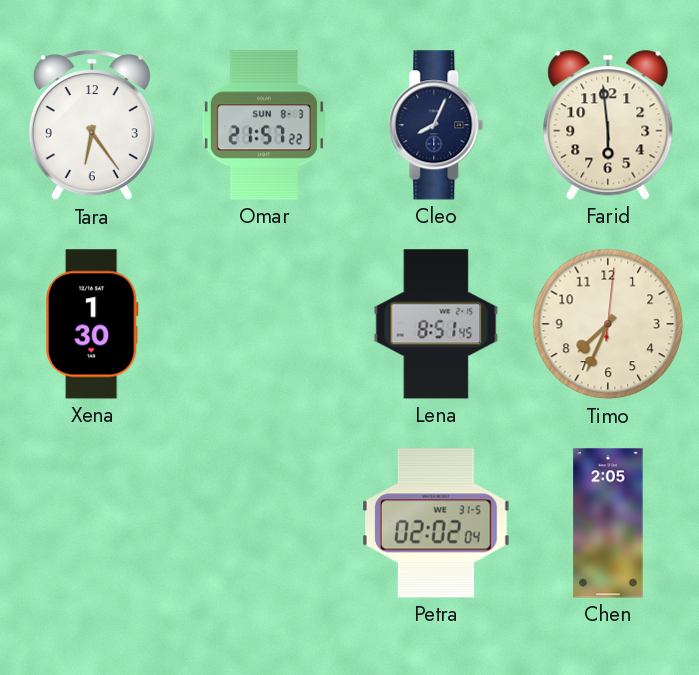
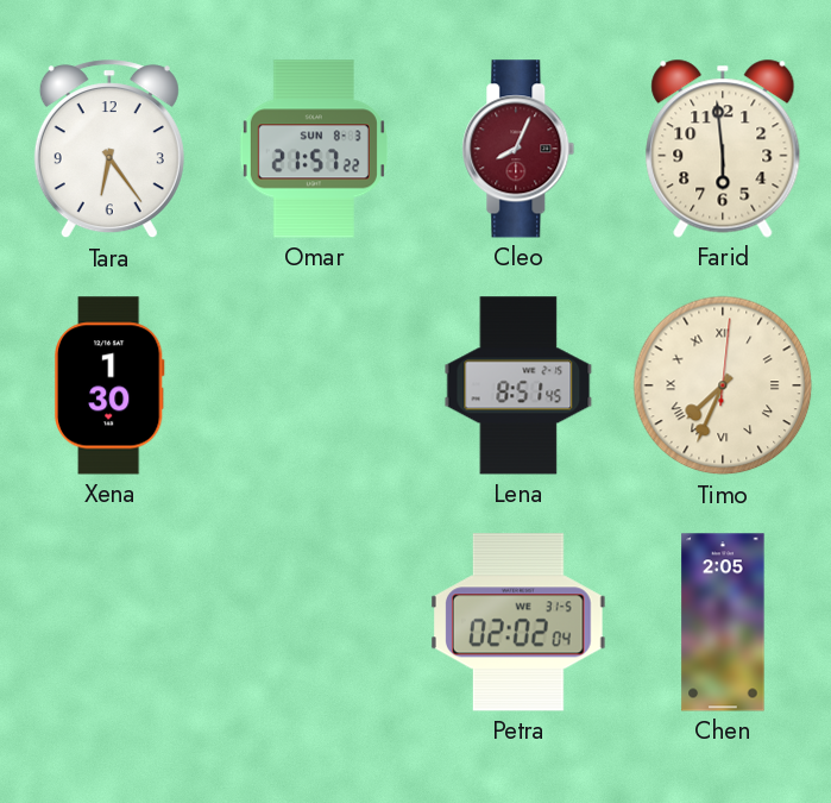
Cleo dial: navy -> burgundy
Timo numerals: Arabic -> Roman
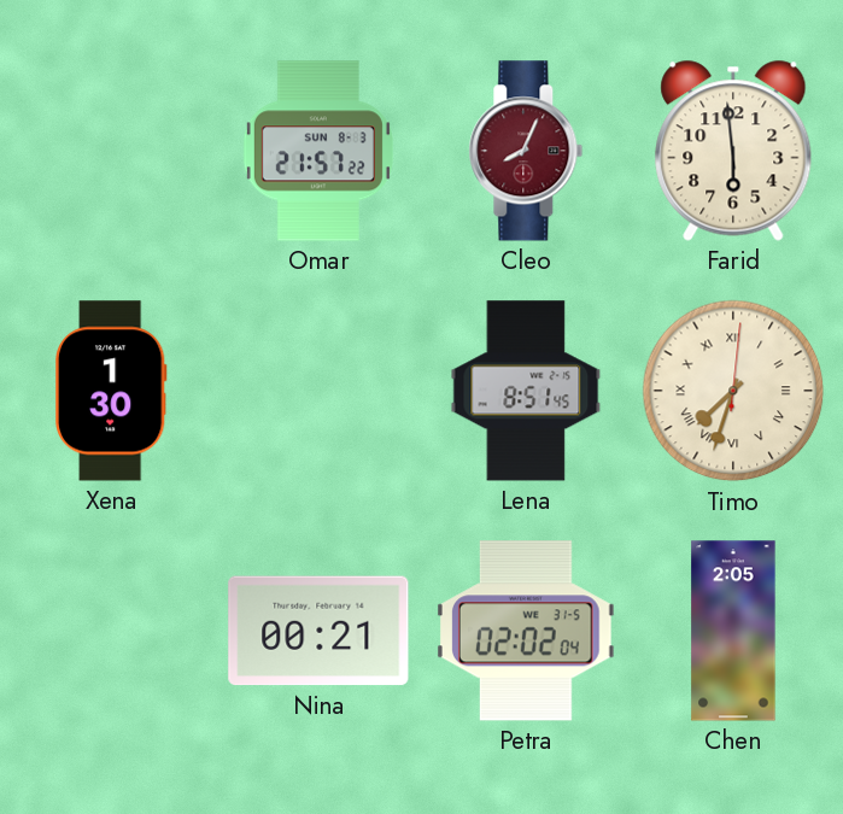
Tara: 6:24 -> none
Timo: 7:34 -> 7:33
Nina: none -> 00:21
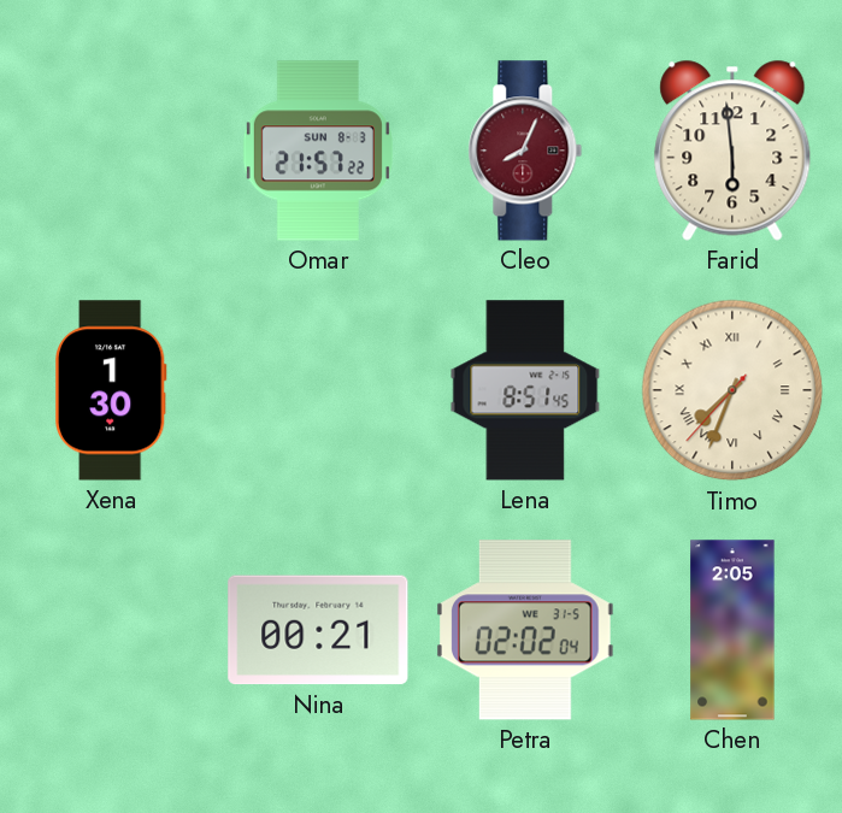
Timo: 7:33:01 -> 7:33:37
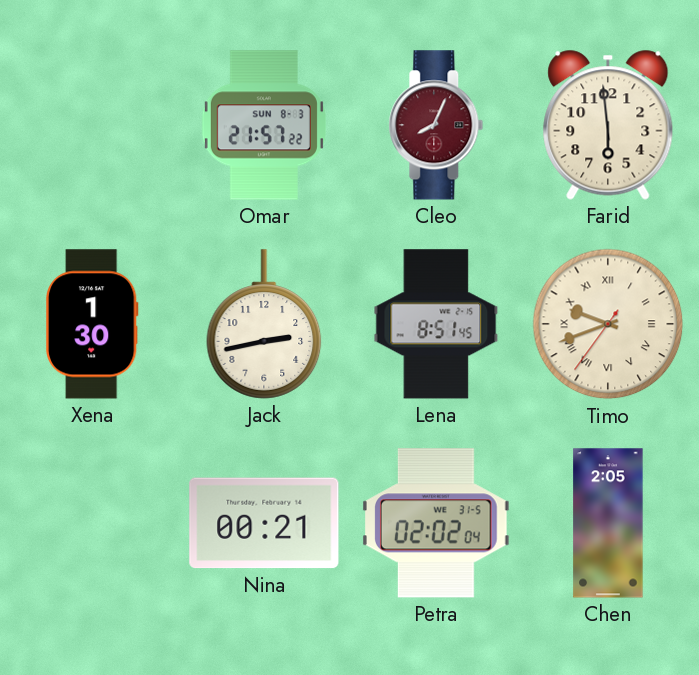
Jack: none -> 2:43
Timo: 7:33 -> 9:41
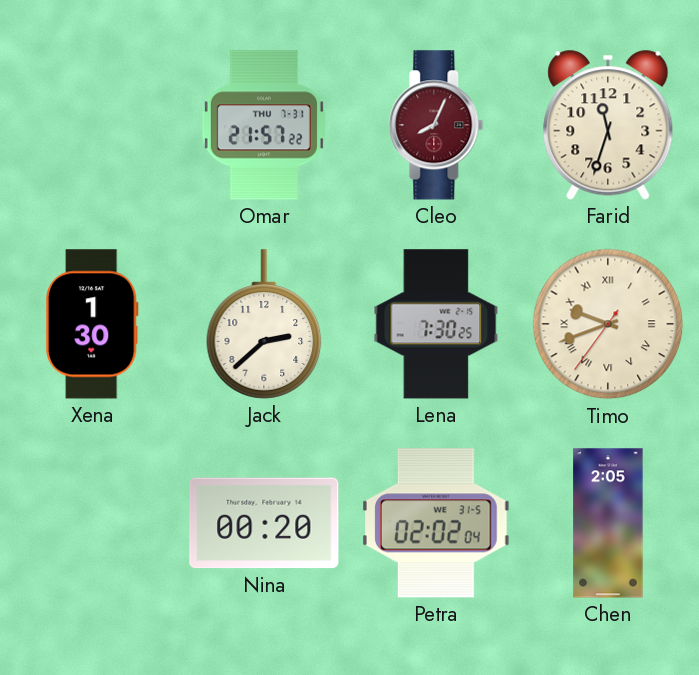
Omar date: SUN 8-3 -> THU 7-31
Farid: 5:59 -> 11:33
Jack: 2:43 -> 2:38
Lena: 8:51 -> 7:30
Nina: 00:21 -> 00:20
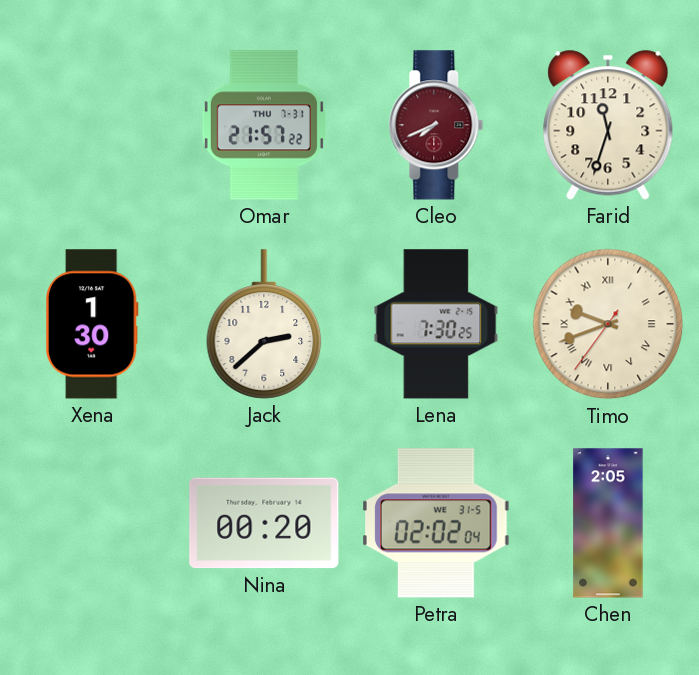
Cleo: 8:04 -> 7:41
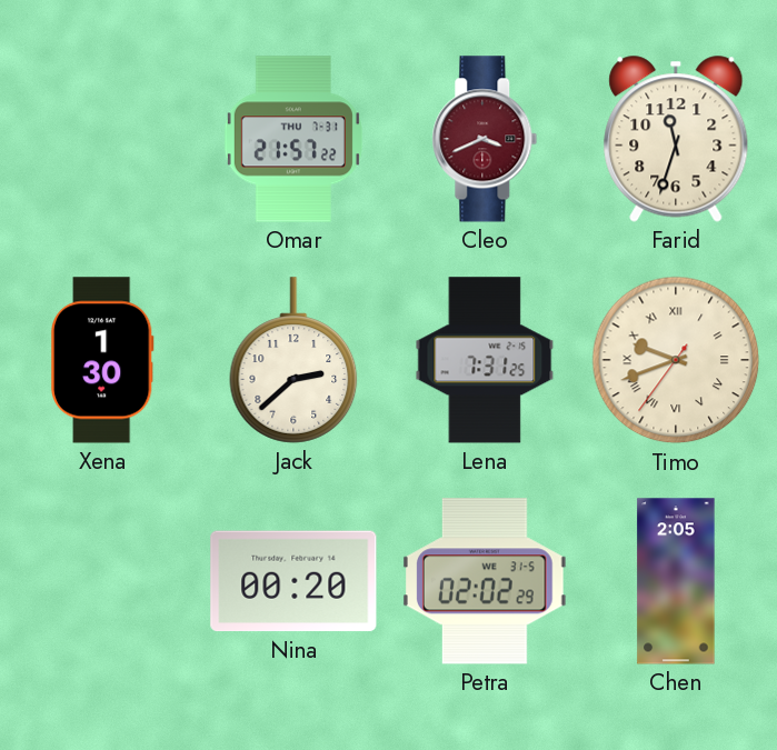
Cleo: 7:41 -> 3:41
Lena: 7:30 -> 7:31
Petra: 02:02:04 -> 02:02:29
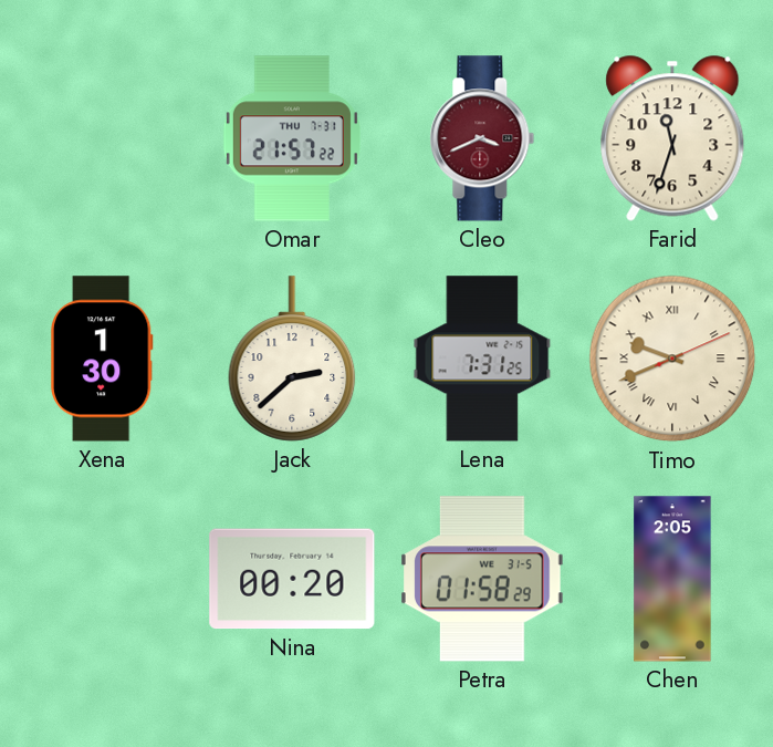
Timo: 9:41:36 -> 9:41:11
Petra: 02:02 -> 01:58
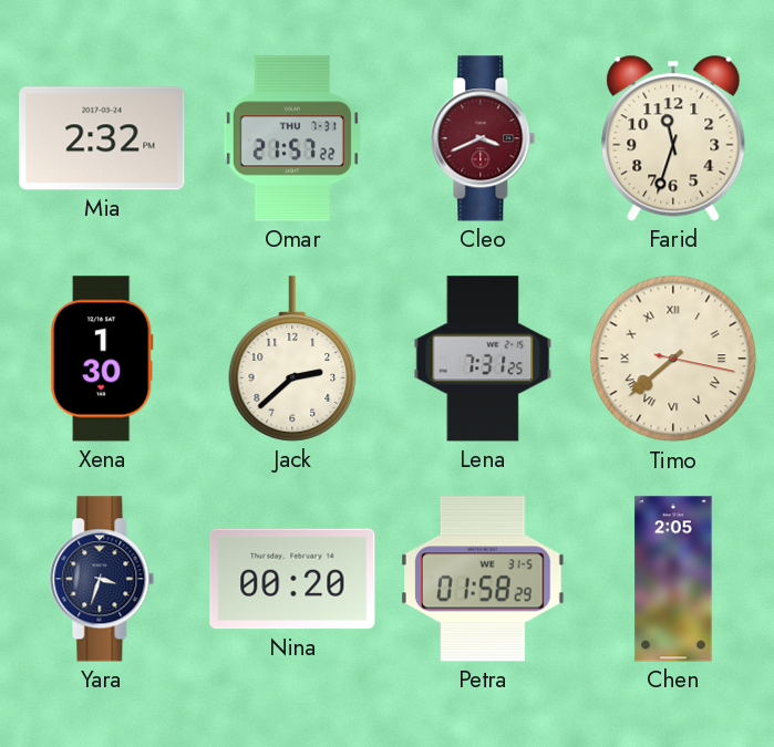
Mia: none -> 2:32
Timo: 9:41 -> 7:38
Yara: none -> 3:33
